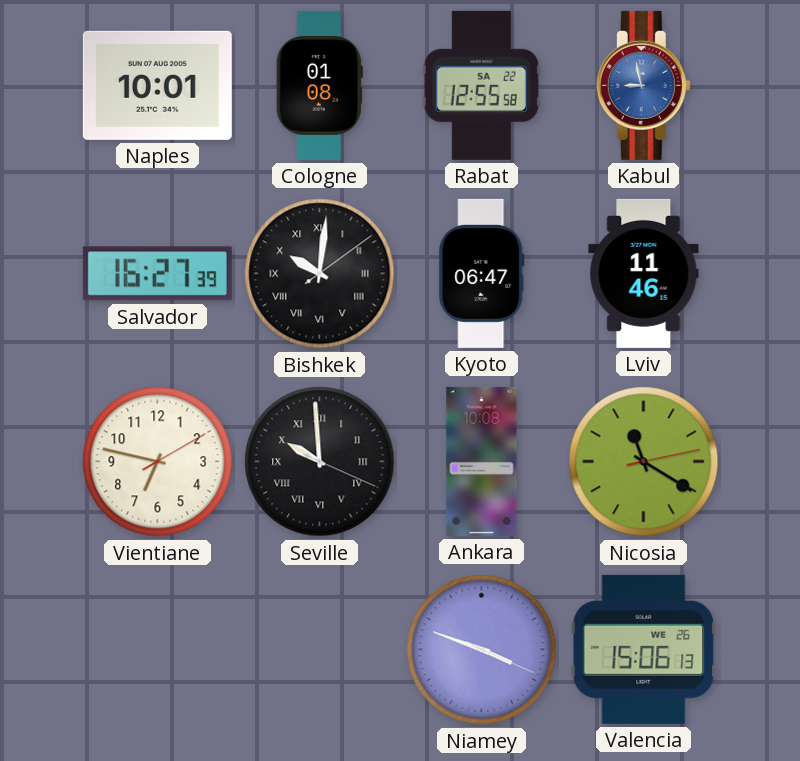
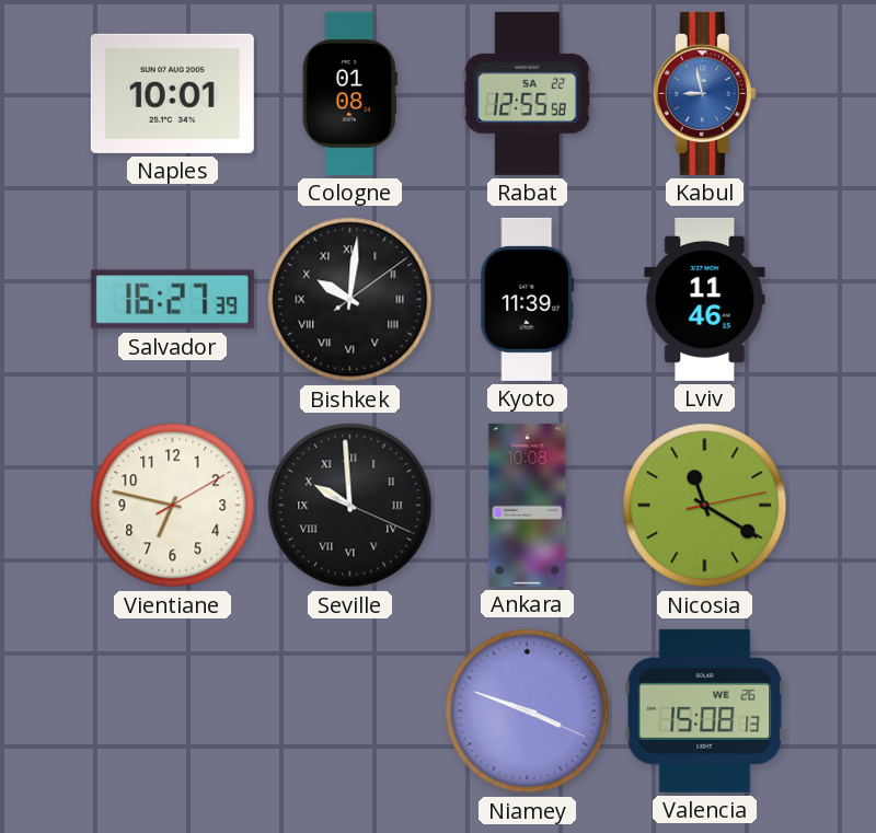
Kyoto: 06:47 -> 11:39
Valencia: 15:06 -> 15:08
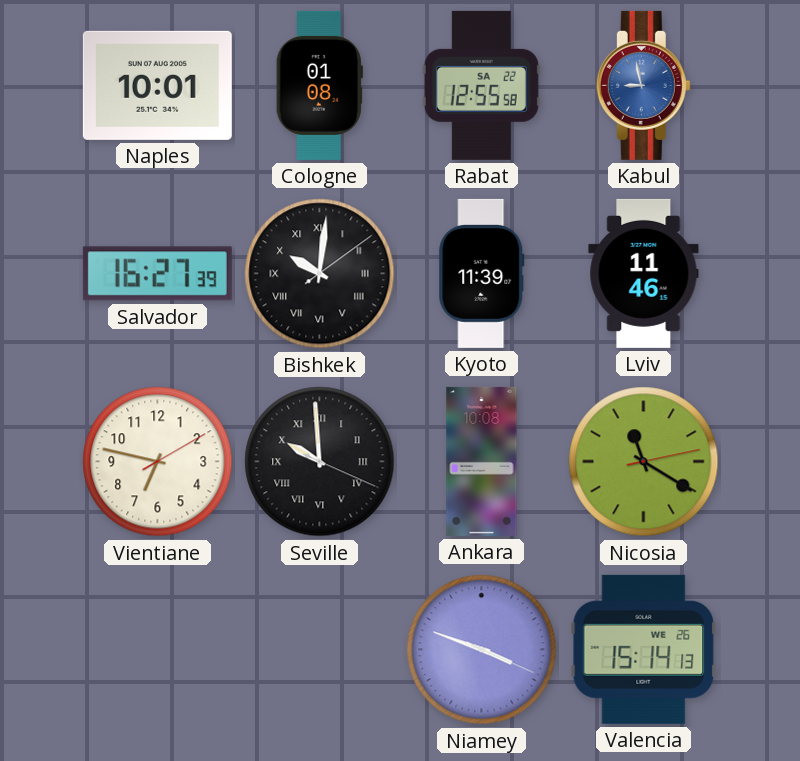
Valencia: 15:08 -> 15:14
